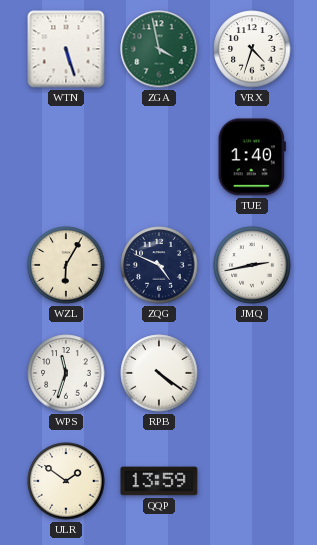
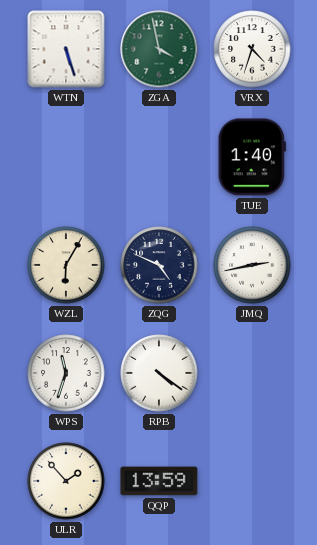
ULR: 1:51 -> 1:53
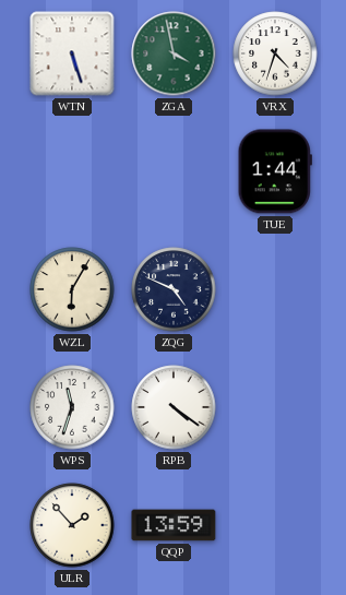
TUE: 1:40 -> 1:44
JMQ: 2:43 -> none
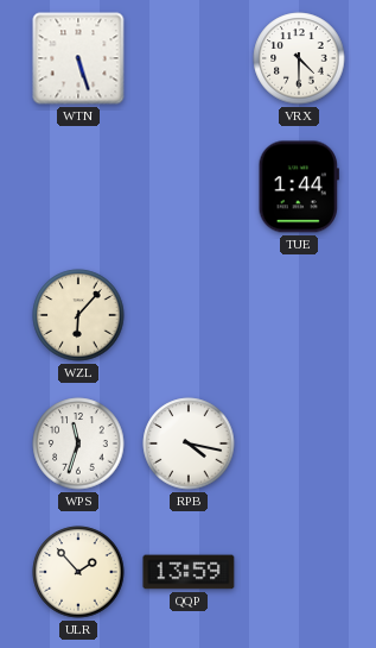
ZGA: 3:58 -> none
VRX: 4:33 -> 4:30
WZL: 6:05 -> 6:07
ZQG: 4:49 -> none
RPB: 4:21 -> 4:17
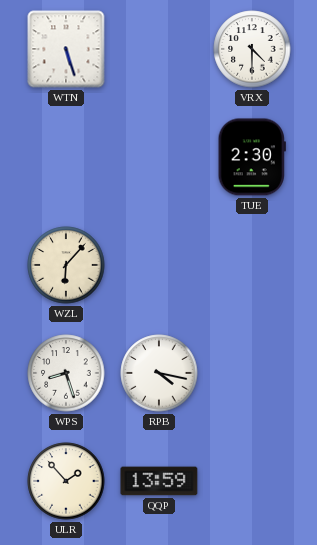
TUE: 1:44 -> 2:30
WPS: 11:33 -> 8:27
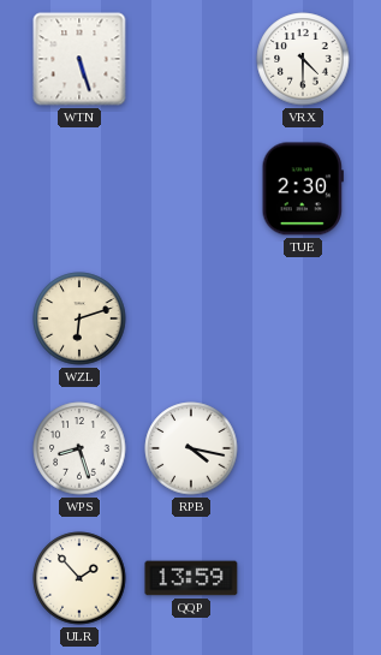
WZL: 6:07 -> 6:12
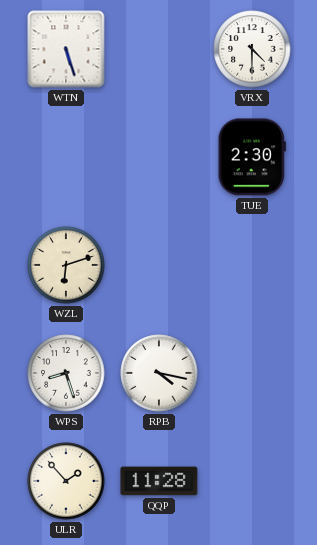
QQP: 13:59 -> 11:28
